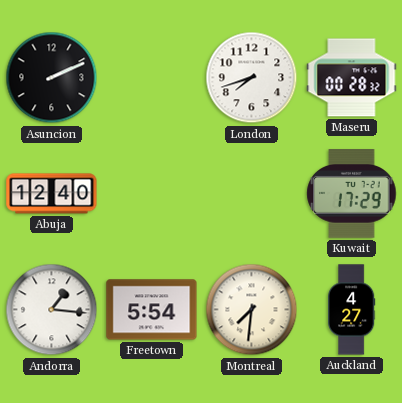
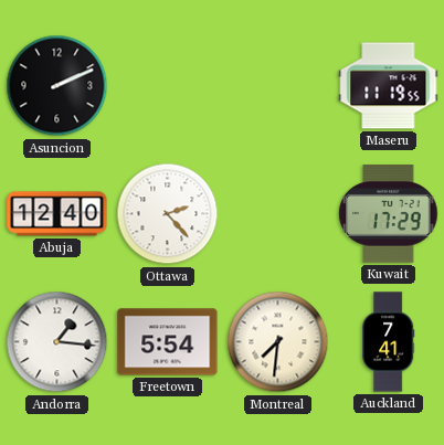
London: 7:42 -> none
Maseru: 00:28 -> 11:19
Ottawa: none -> 2:23
Auckland: 4:27 -> 7:41
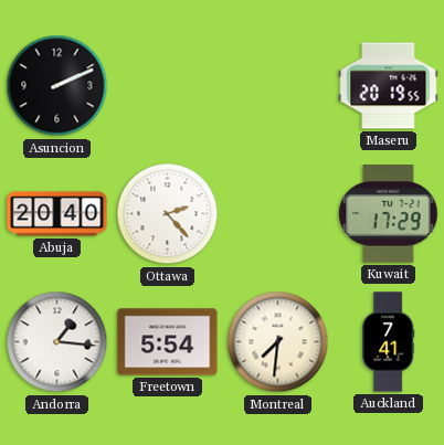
Maseru: 11:19 -> 20:19
Abuja: 12:40 -> 20:40
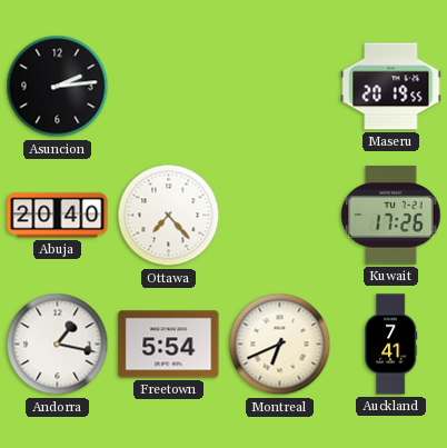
Asuncion: 2:11 -> 2:14
Ottawa: 2:23 -> 7:23
Kuwait: 17:29 -> 17:26
Andorra: 1:16 -> 1:17
Montreal: 7:31 -> 6:41
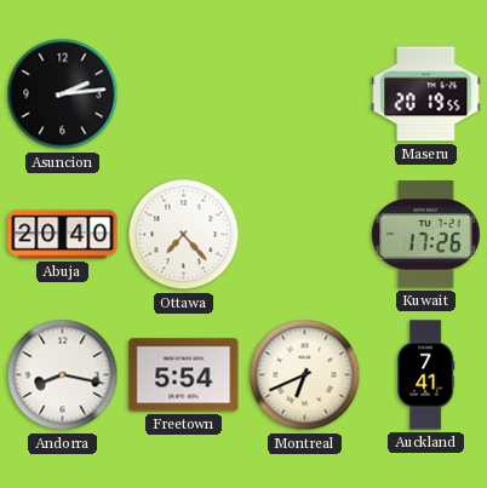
Andorra: 1:17 -> 8:17
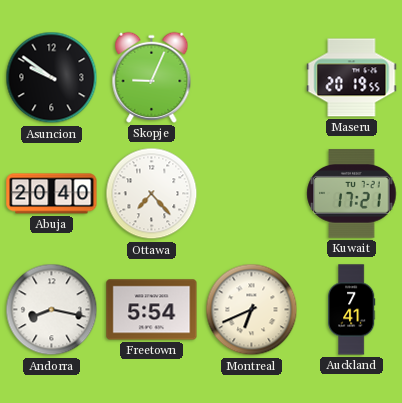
Asuncion: 2:14 -> 9:51
Skopje: none -> 9:04
Kuwait: 17:26 -> 17:21
